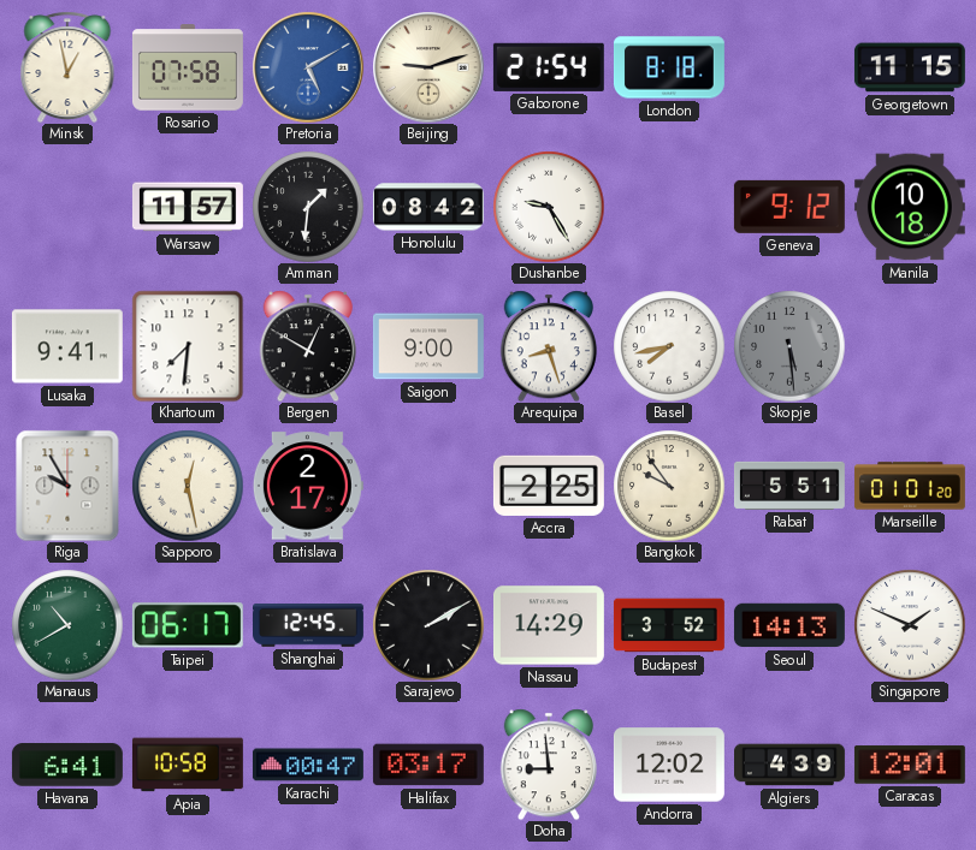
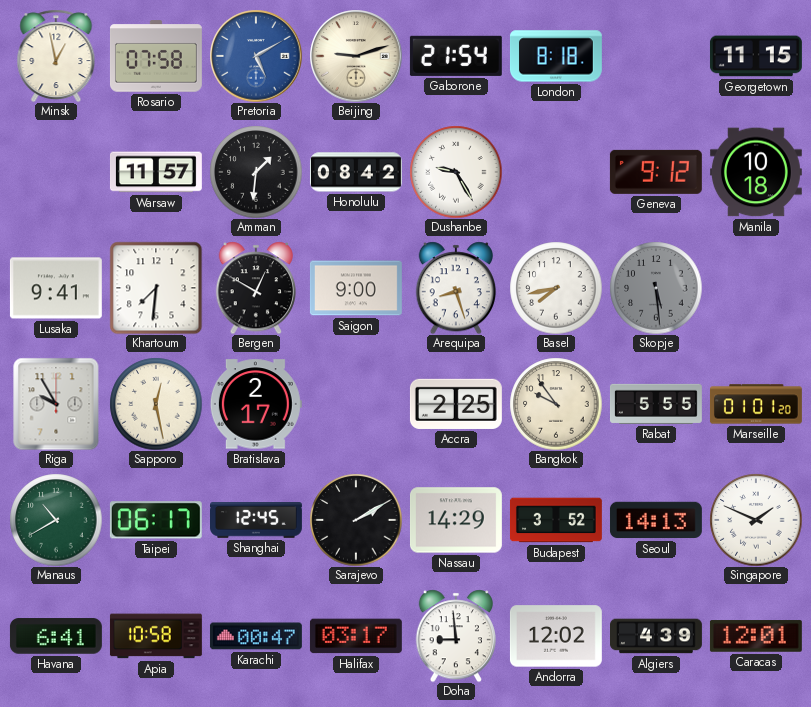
Rabat: 5:51 -> 5:55
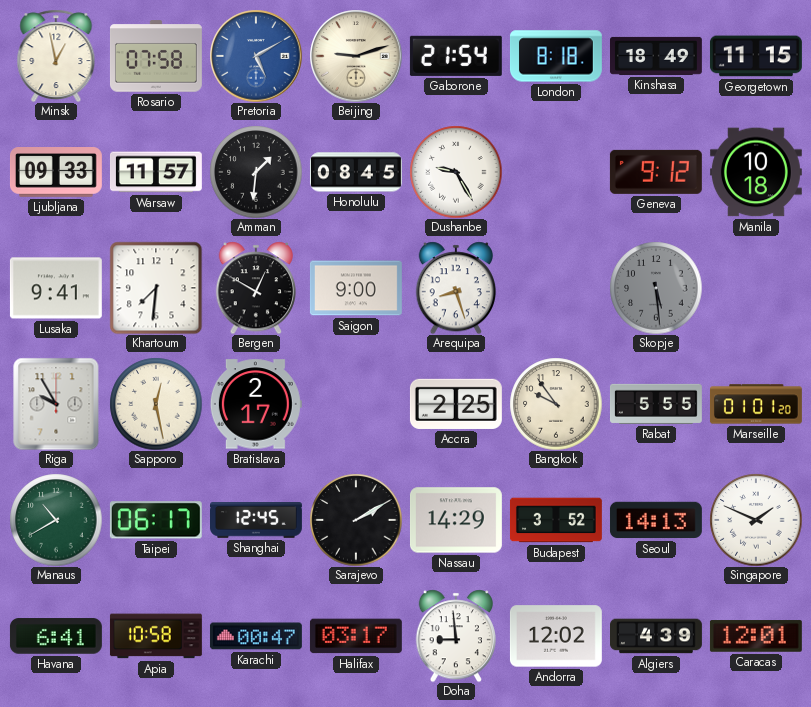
Kinshasa: none -> 18:49
Ljubljana: none -> 09:33
Honolulu: 08:42 -> 08:45
Basel: 7:43 -> none
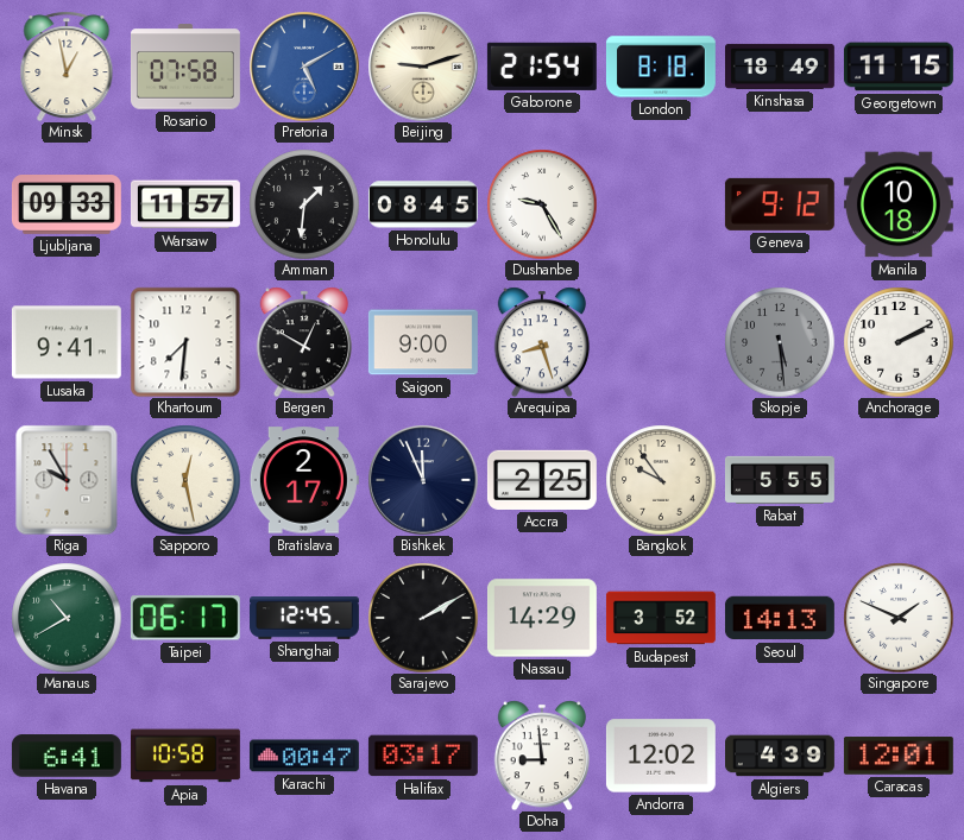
Anchorage: none -> 2:10
Bishkek: none -> 11:56
Marseille: 01:01 -> none
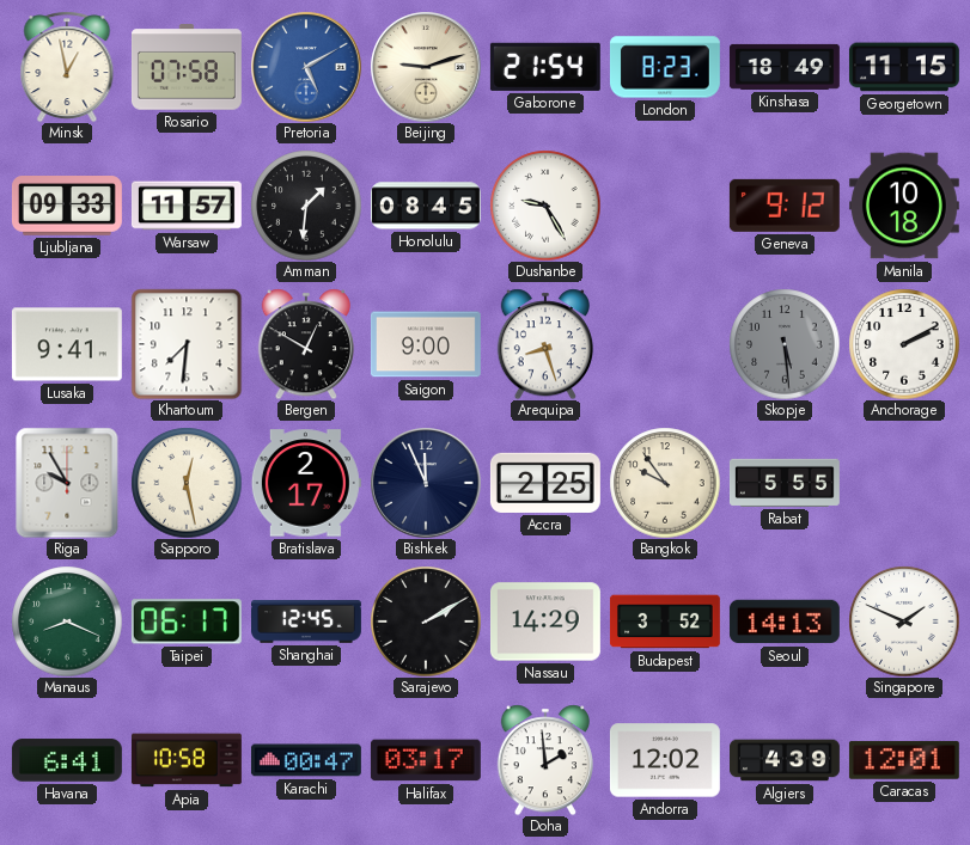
London: 8:18 -> 8:23
Manaus: 10:40 -> 8:19
Doha: 8:59 -> 1:59
